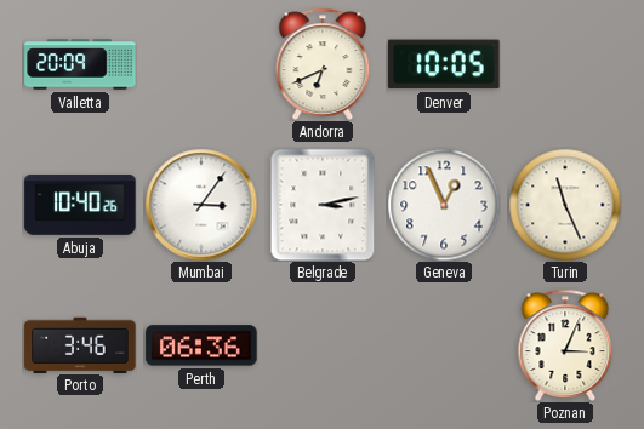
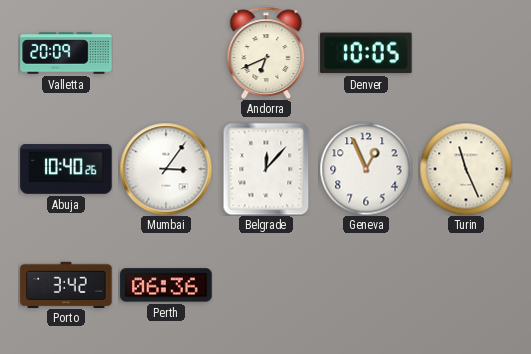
Belgrade: 3:13 -> 12:07
Porto: 3:46 -> 3:42
Poznan: 3:04 -> none
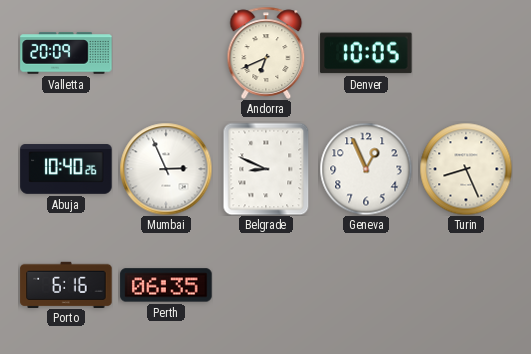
Mumbai: 3:06 -> 2:56
Belgrade: 12:07 -> 8:49
Turin: 11:26 -> 8:26
Porto: 3:42 -> 6:16
Perth: 06:36 -> 06:35
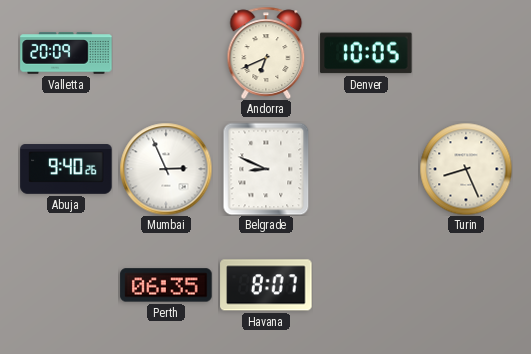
Abuja: 10:40 -> 9:40
Geneva: 12:56 -> none
Porto: 6:16 -> none
Havana: none -> 8:07
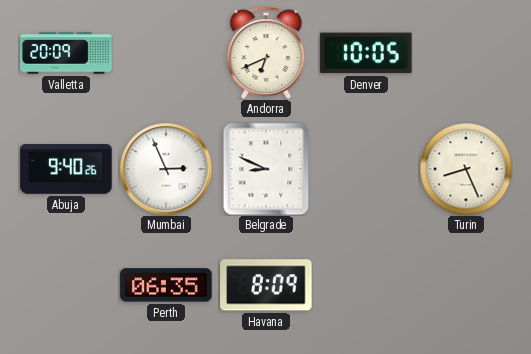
Havana: 8:07 -> 8:09
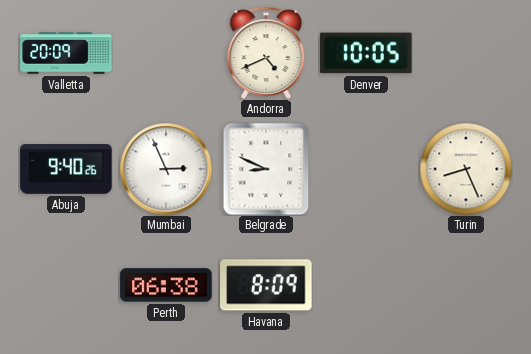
Andorra: 6:41 -> 4:41
Perth: 06:35 -> 06:38
